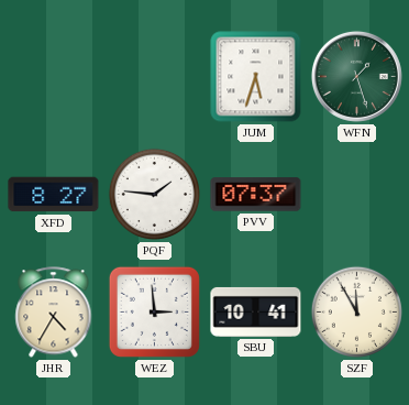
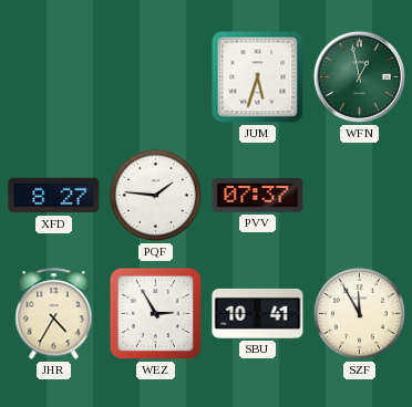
WFN: 1:27 -> 12:58
WEZ: 2:59 -> 2:55
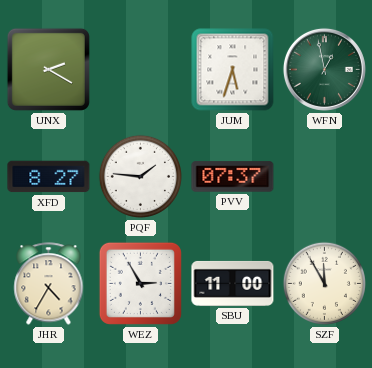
UNX: none -> 2:20
SBU: 10:41 -> 11:00
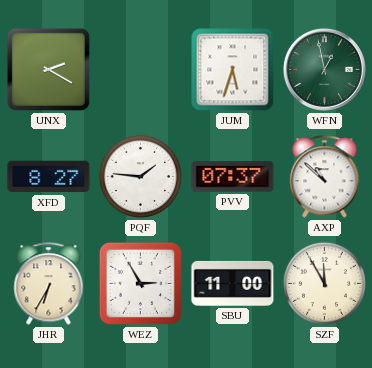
AXP: none -> 10:52
JHR: 4:35 -> 6:35
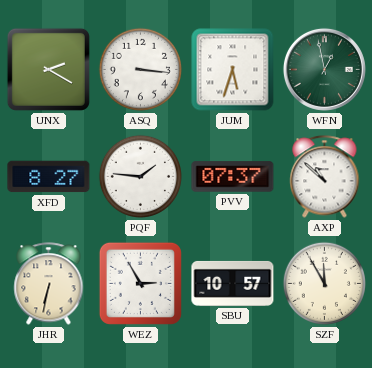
ASQ: none -> 3:16
JHR: 6:35 -> 6:32
SBU: 11:00 -> 10:57
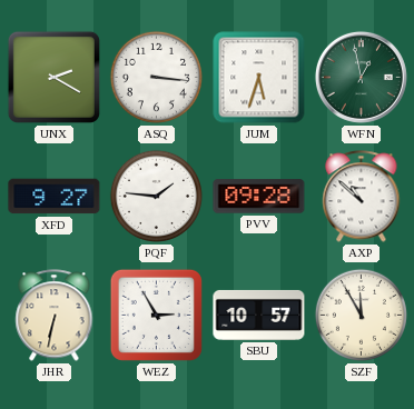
XFD: 8:27 -> 9:27
PVV: 07:37 -> 09:28
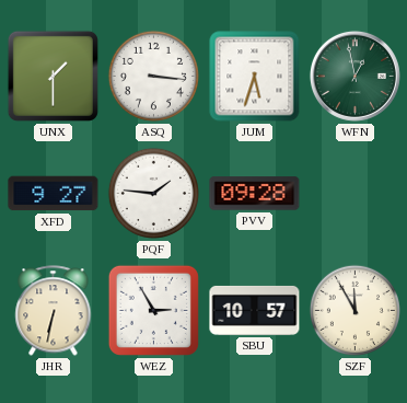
UNX: 2:20 -> 1:30
AXP: 10:52 -> none
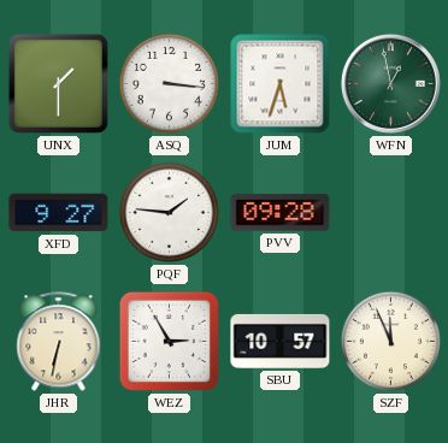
SZF: 11:55 -> 11:56
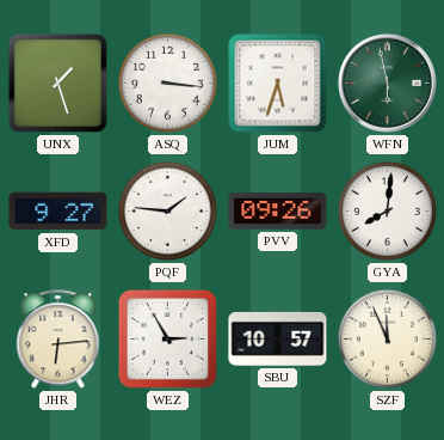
UNX: 1:30 -> 1:27
WFN: 12:58 -> 5:58
PVV: 09:28 -> 09:26
GYA: none -> 8:01
JHR: 6:32 -> 6:14
